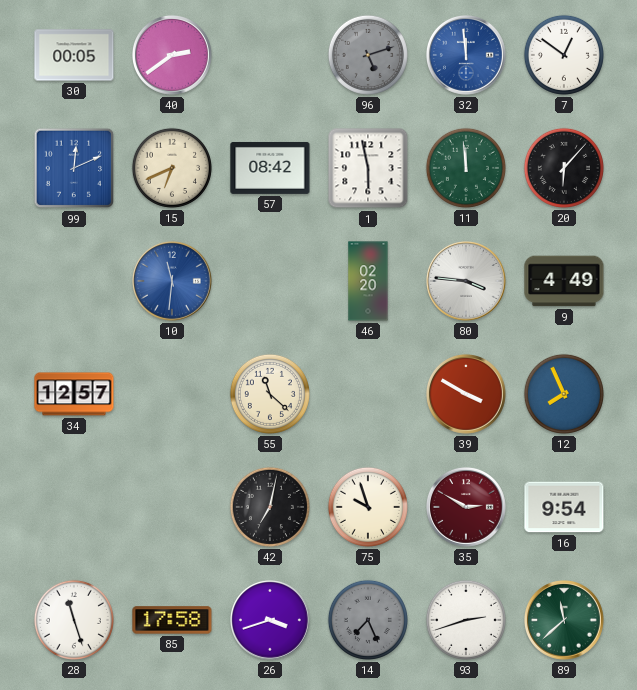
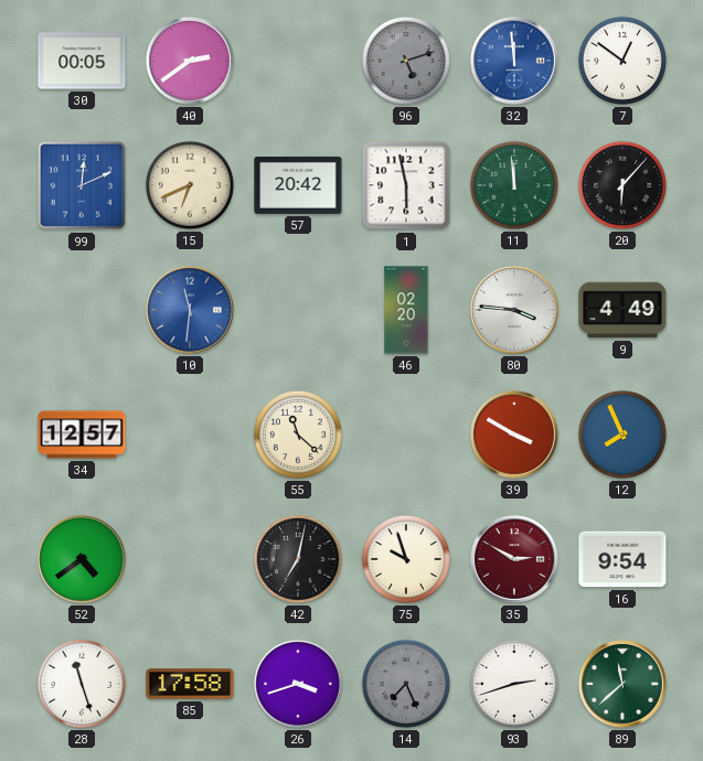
57: 08:42 -> 20:42
52: none -> 4:39
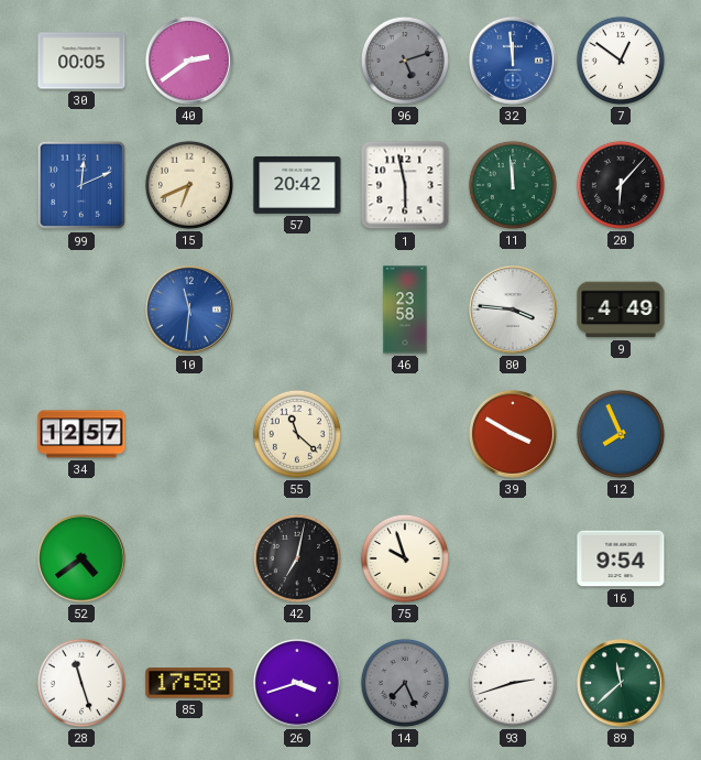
46: 02:20 -> 23:58
35: 2:50 -> none
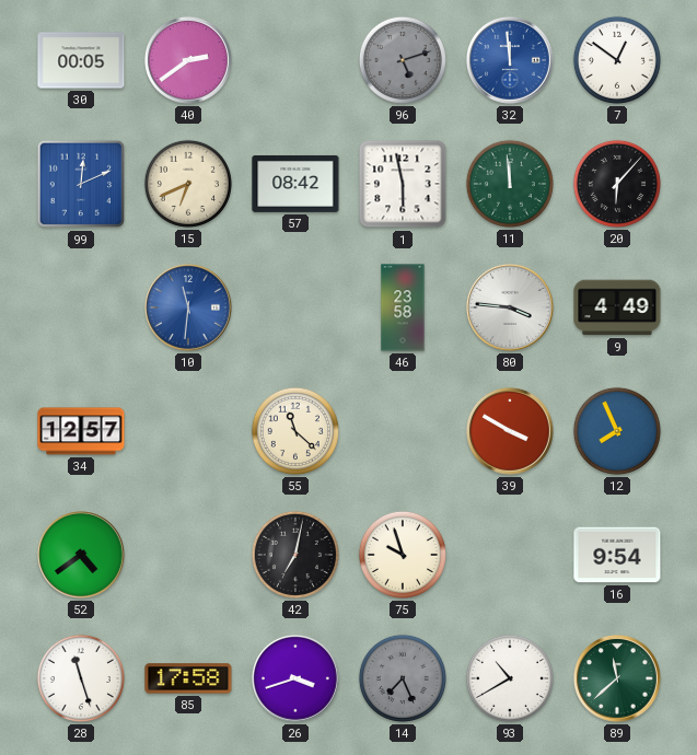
57: 20:42 -> 08:42
93: 2:42 -> 10:40
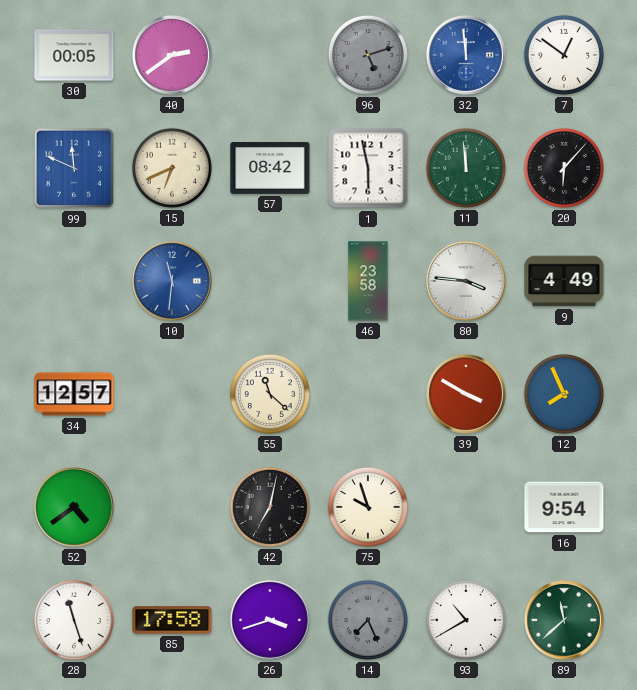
99: 12:11 -> 11:49
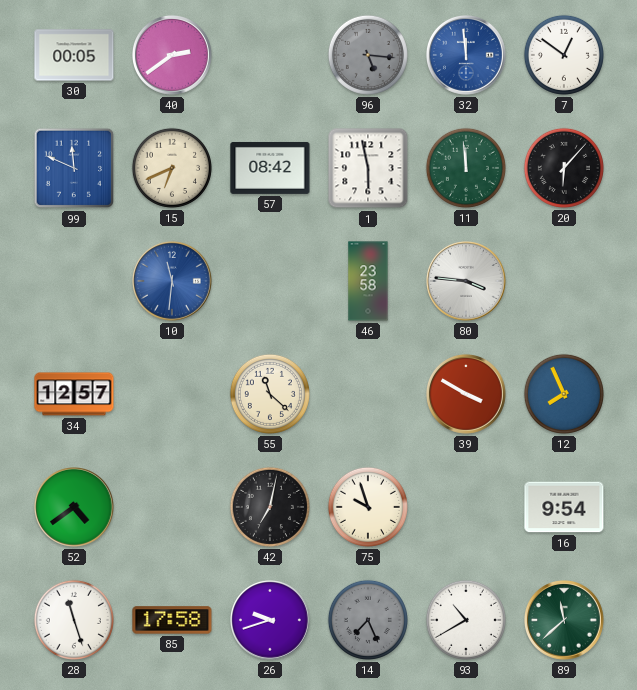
96: 5:12 -> 5:16
9: 4:49 -> none
26: 3:42 -> 9:42
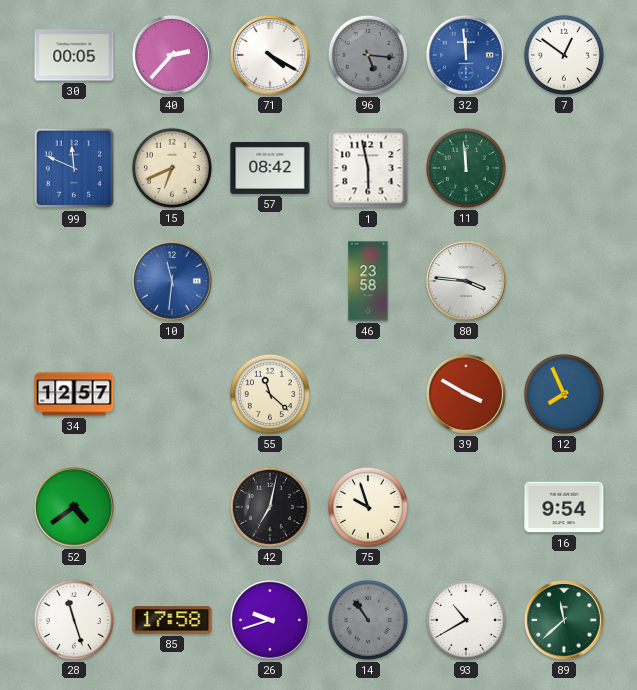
40: 2:39 -> 2:37
71: none -> 4:20
20: 6:07 -> none
14: 7:26 -> 10:54
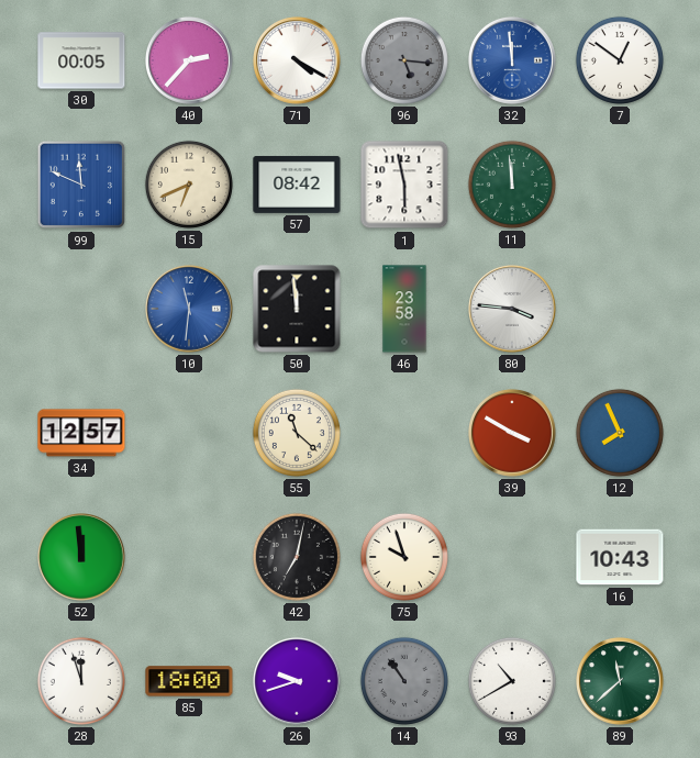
50: none -> 11:59
52: 4:39 -> 11:59
16: 9:54 -> 10:43
28: 11:27 -> 11:57
85: 17:58 -> 18:00
